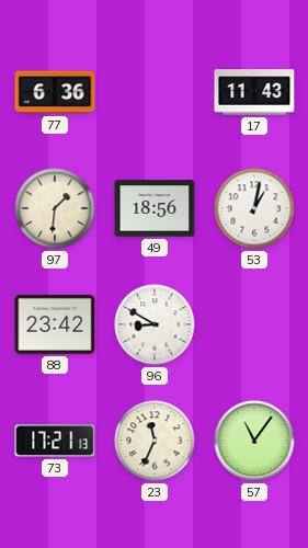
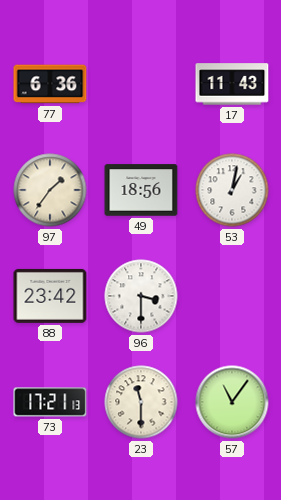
97: 1:31 -> 1:36
96: 8:50 -> 3:30
23: 11:34 -> 11:30
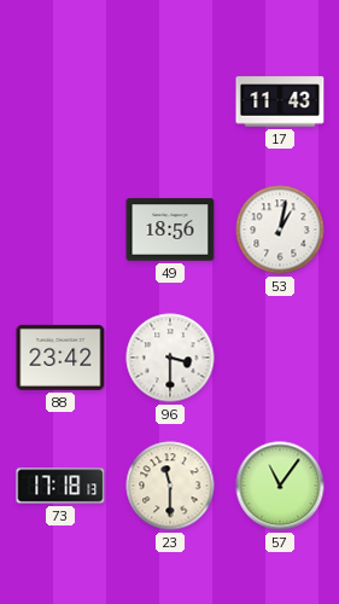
77: 6:36 -> none
97: 1:36 -> none
73: 17:21 -> 17:18
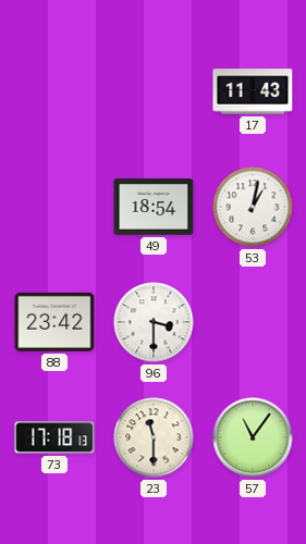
49: 18:56 -> 18:54
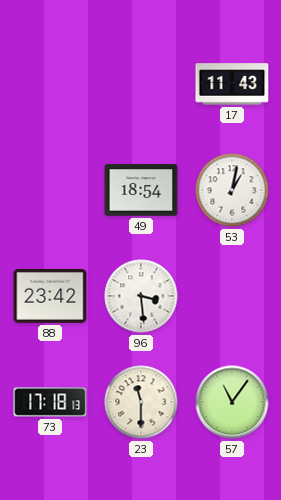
96: 3:30 -> 3:29
